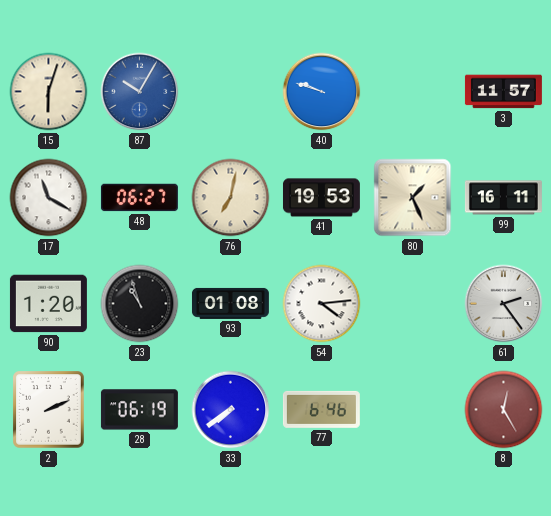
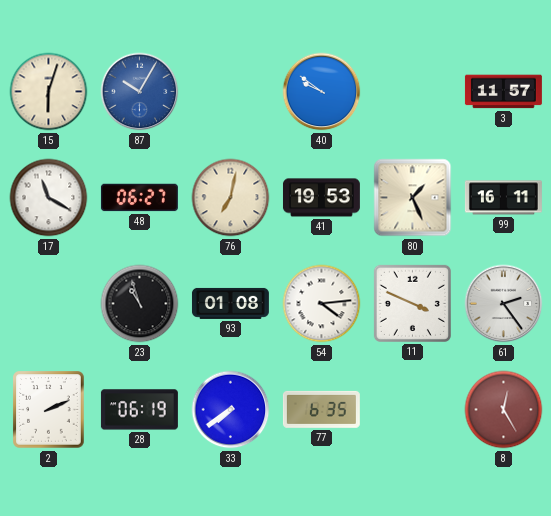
40: 9:48 -> 9:51
90: 1:20 -> none
11: none -> 3:49
77: 6:46 -> 6:35
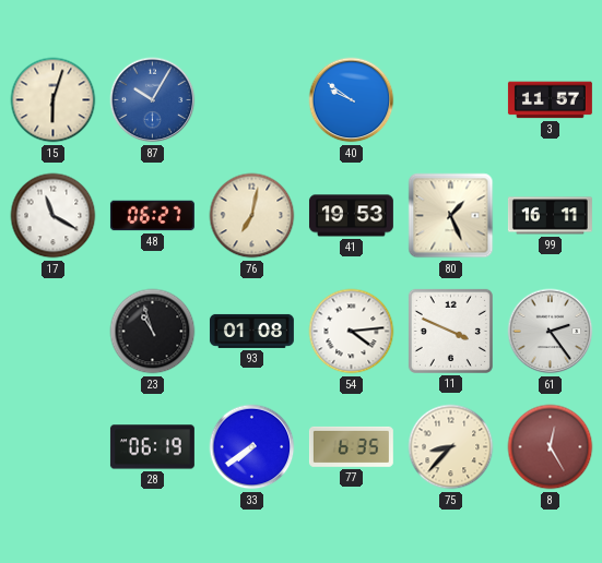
2: 2:11 -> none
75: none -> 8:37
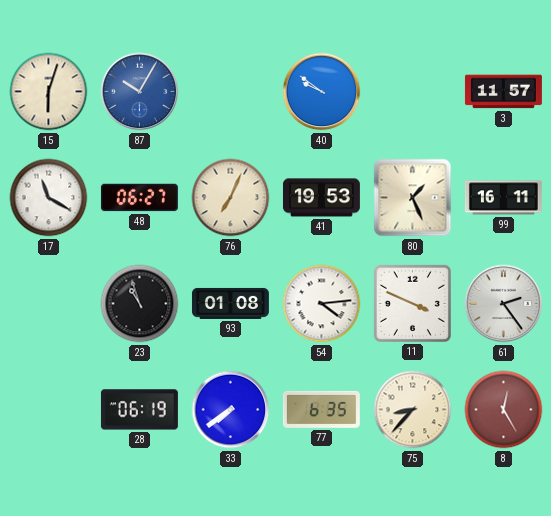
76: 7:02 -> 7:04
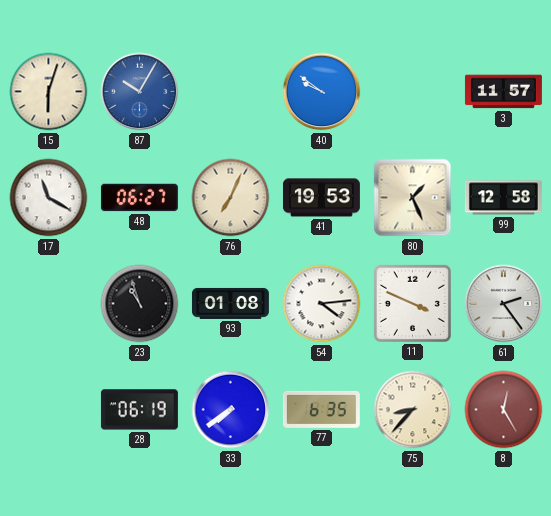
99: 16:11 -> 12:58
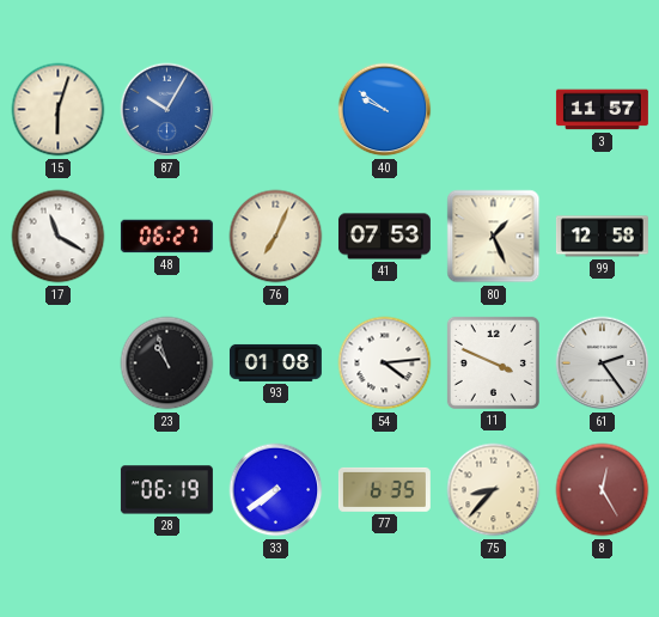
41: 19:53 -> 07:53
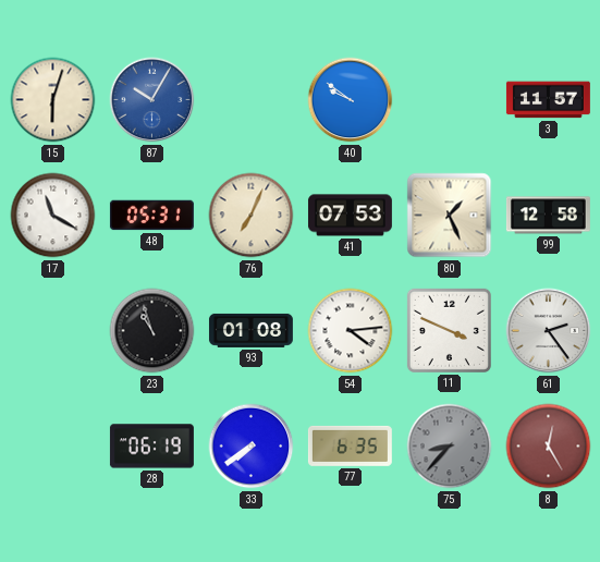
48: 06:27 -> 05:31
75 dial: cream -> grey
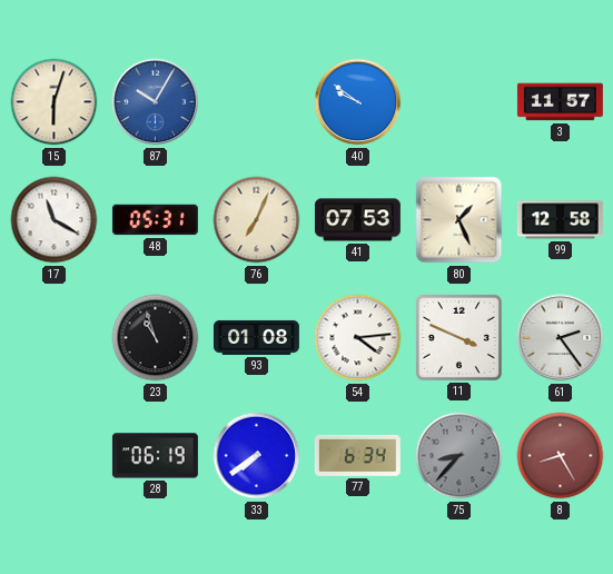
77: 6:35 -> 6:34
8: 12:25 -> 8:25
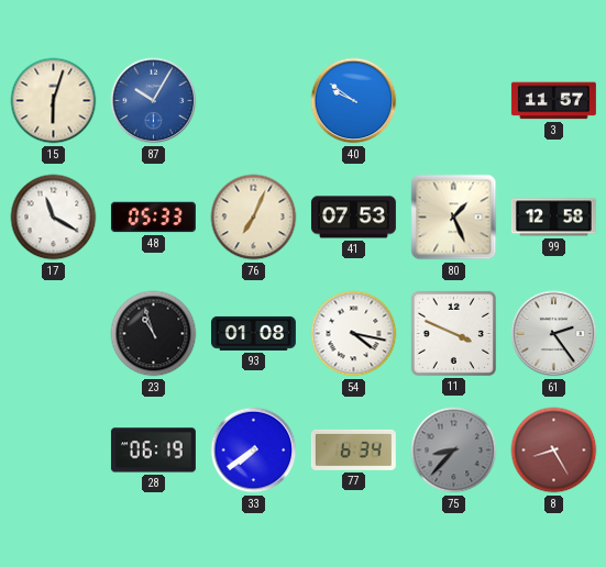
48: 05:31 -> 05:33
54: 4:14 -> 4:17
